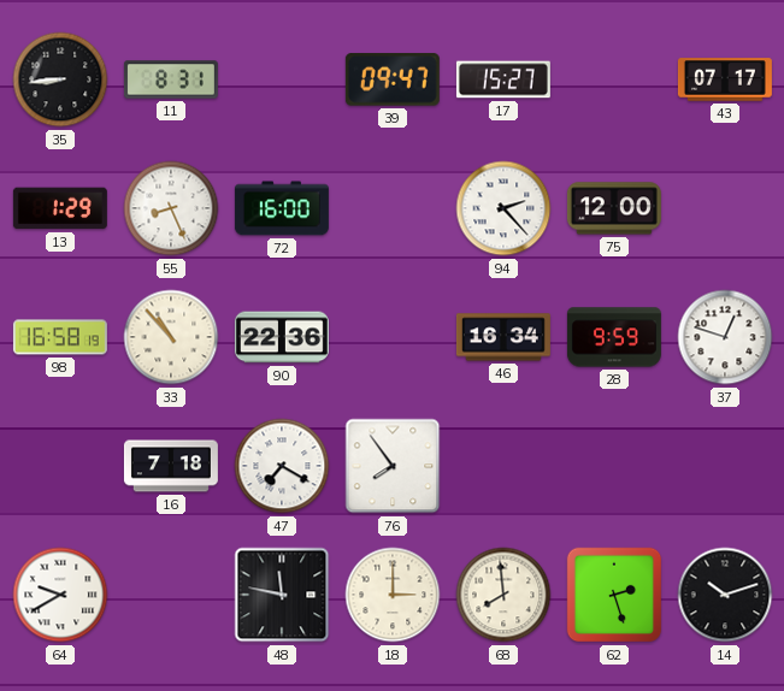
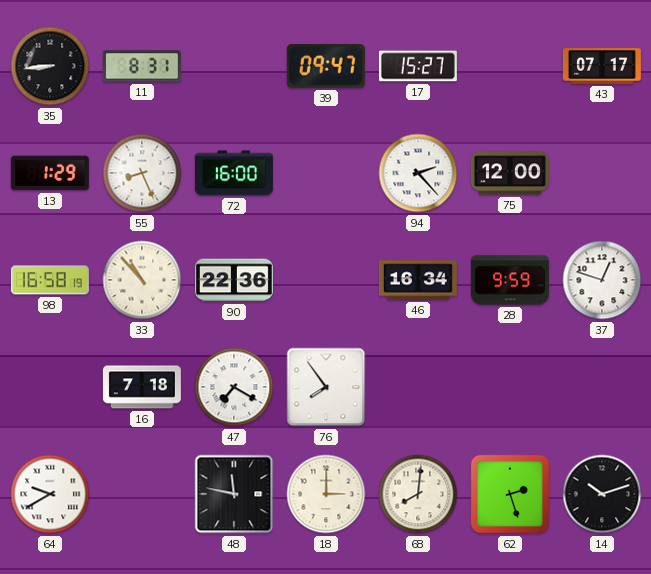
68: 7:59 -> 8:01
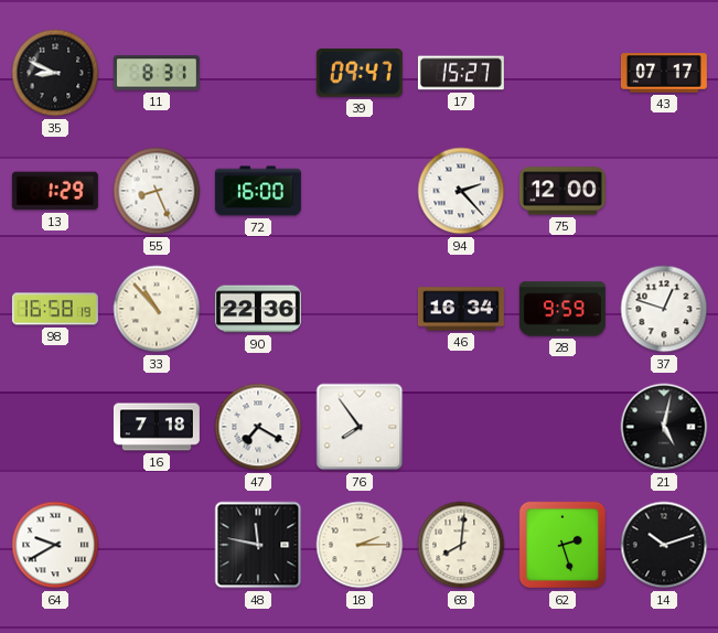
35: 8:44 -> 8:49
21: none -> 5:02
18: 3:00 -> 2:15
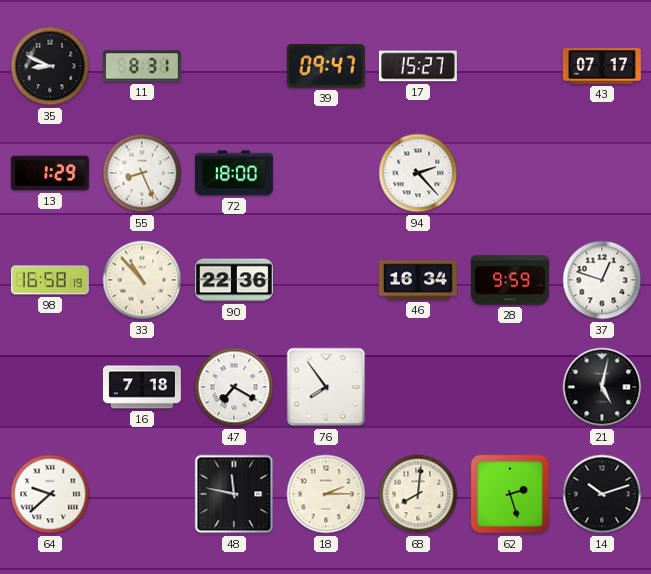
72: 16:00 -> 18:00
75: 12:00 -> none
64: 9:40 -> 9:38
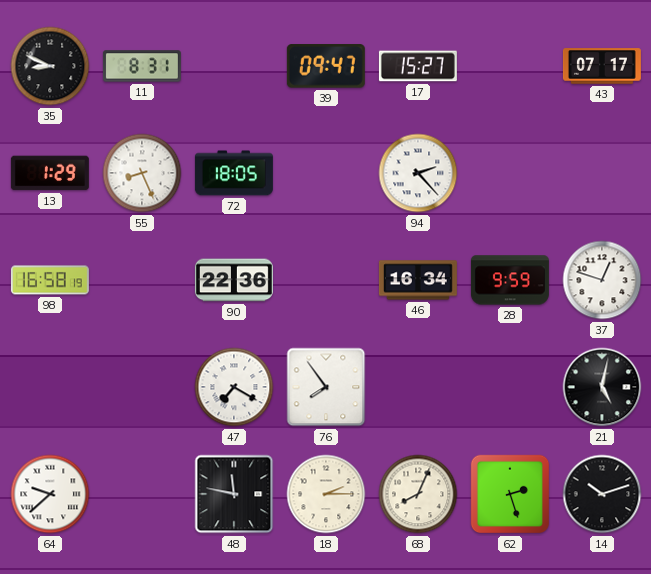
72: 18:00 -> 18:05
33: 10:53 -> none
16: 7:18 -> none
68: 8:01 -> 8:04
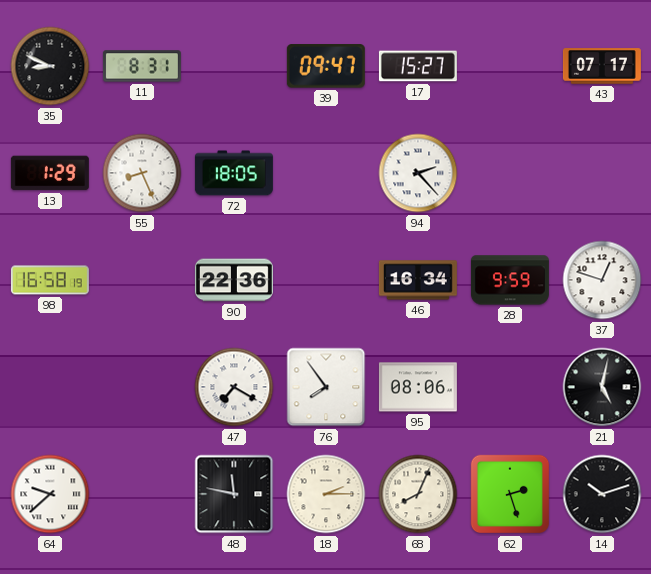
95: none -> 08:06
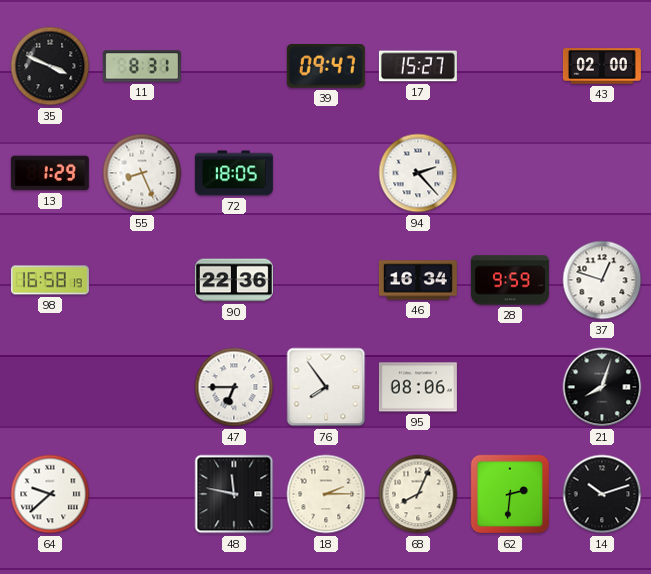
35: 8:49 -> 3:49
43: 07:17 -> 02:00
47: 7:20 -> 6:45
21: 5:02 -> 8:03
62: 2:27 -> 2:31
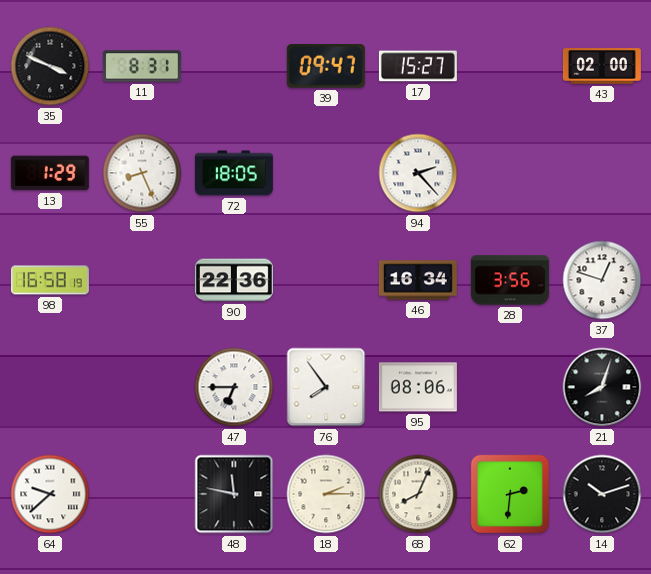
28: 9:59 -> 3:56
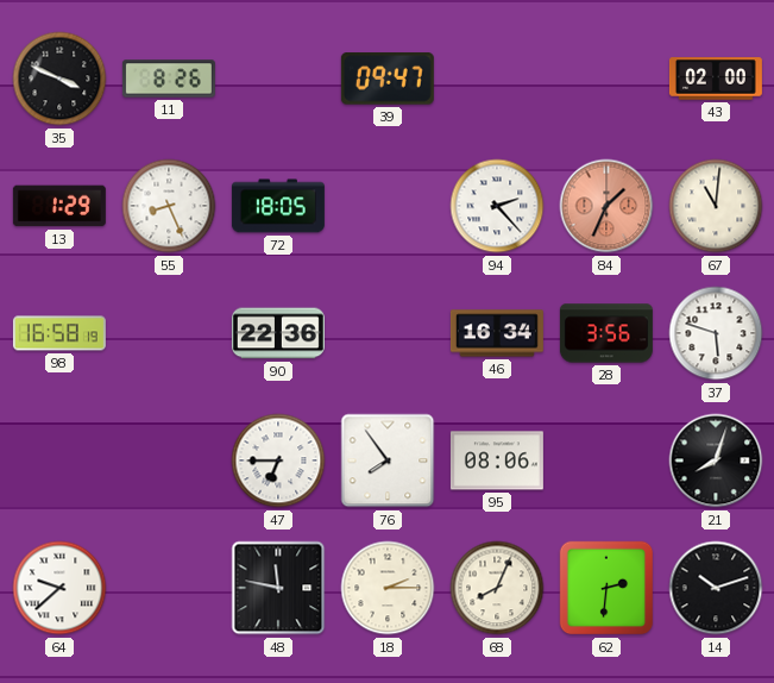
11: 8:31 -> 8:26
17: 15:27 -> none
84: none -> 1:34
67: none -> 11:01
37: 12:48 -> 5:48
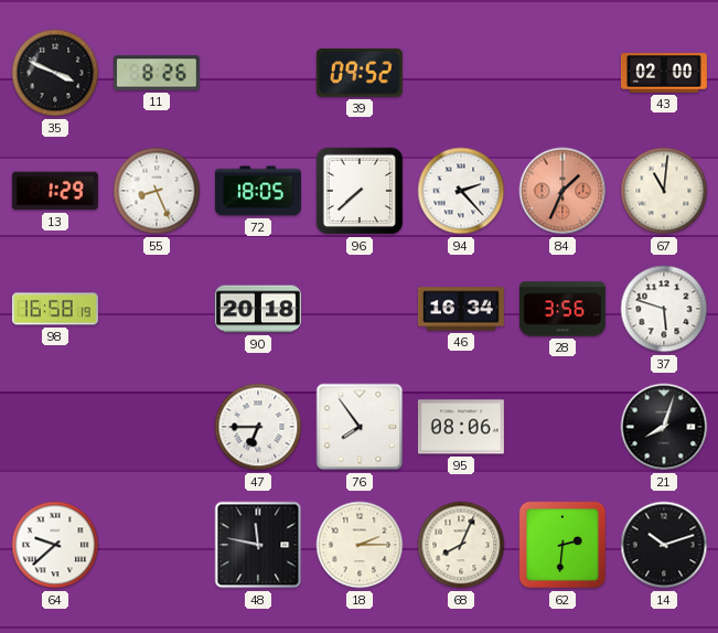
39: 09:47 -> 09:52
96: none -> 7:38
90: 22:36 -> 20:18
